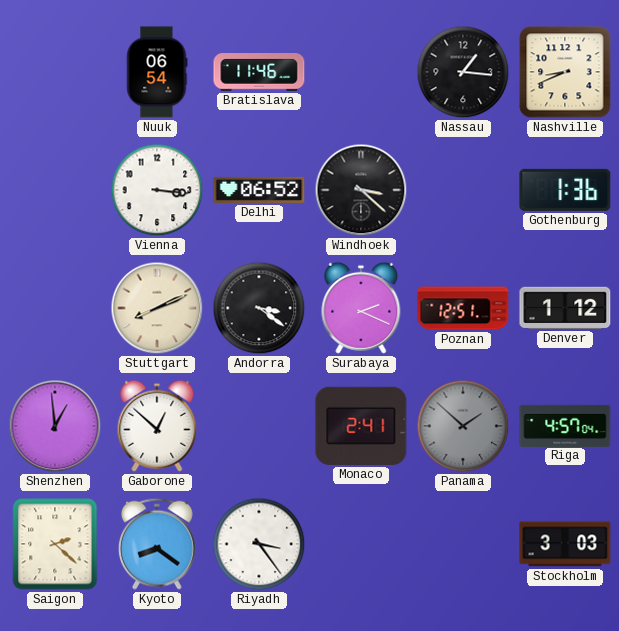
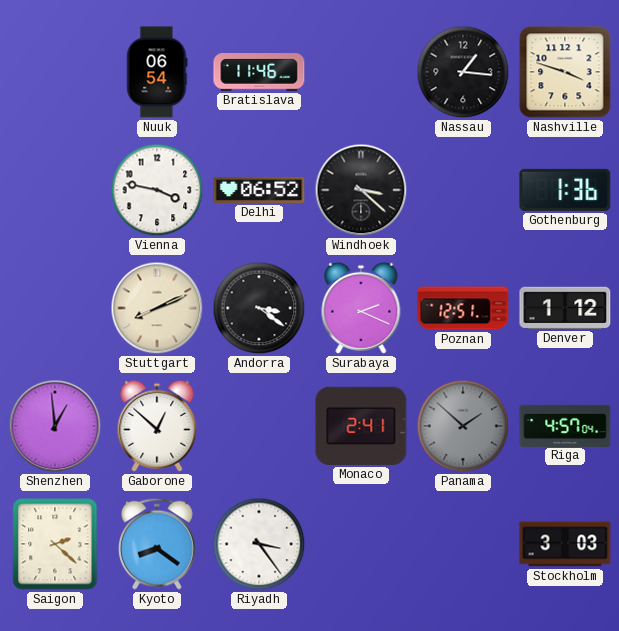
Nashville: 8:41 -> 3:48
Vienna: 3:16 -> 3:47
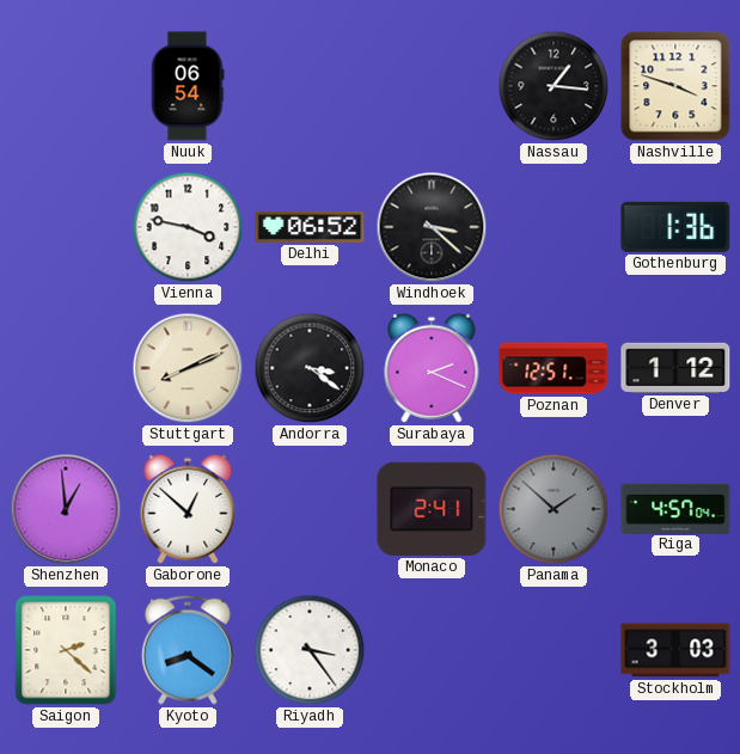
Bratislava: 11:46 -> none
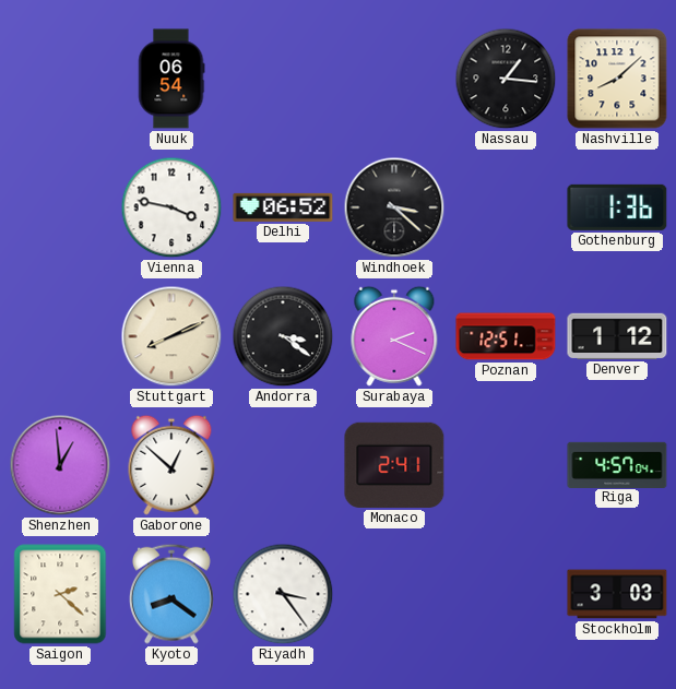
Nashville: 3:48 -> 8:08
Panama: 1:52 -> none
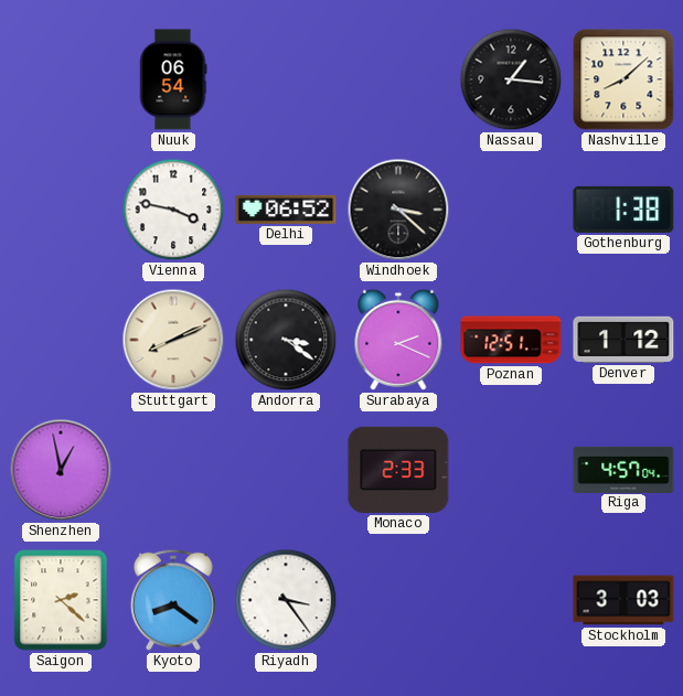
Gothenburg: 1:36 -> 1:38
Shenzhen: 12:59 -> 12:58
Gaborone: 12:52 -> none
Monaco: 2:41 -> 2:33
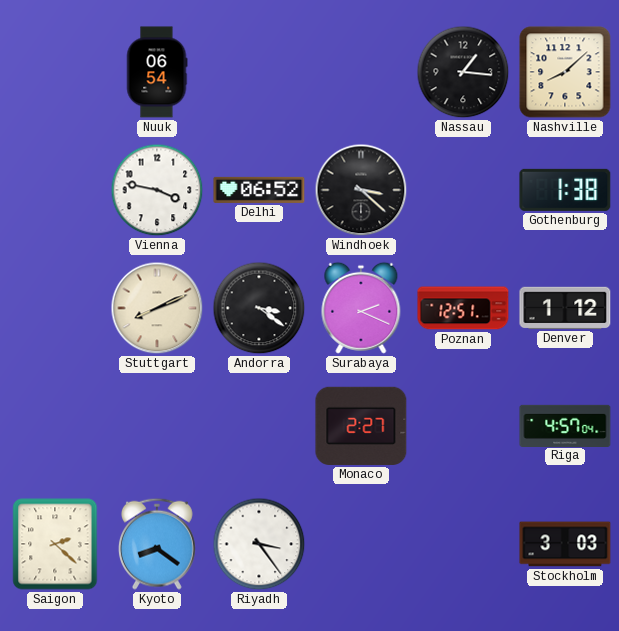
Shenzhen: 12:58 -> none
Monaco: 2:33 -> 2:27
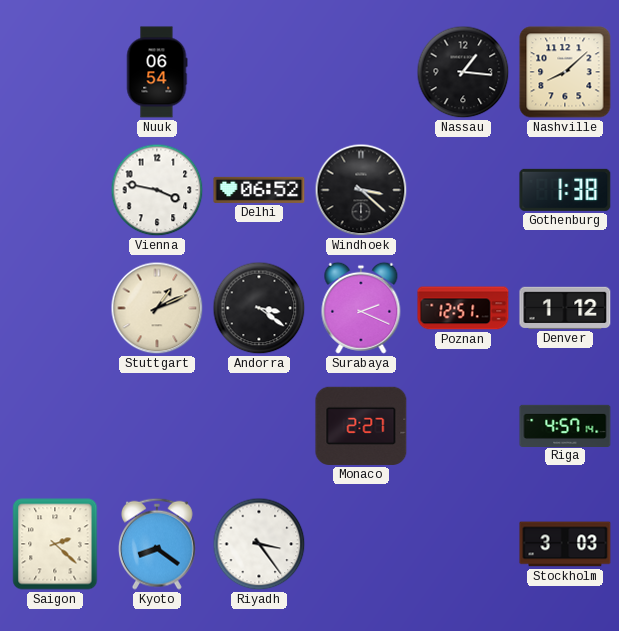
Stuttgart: 8:11 -> 1:11
Riga: 4:57:04 -> 4:57:14
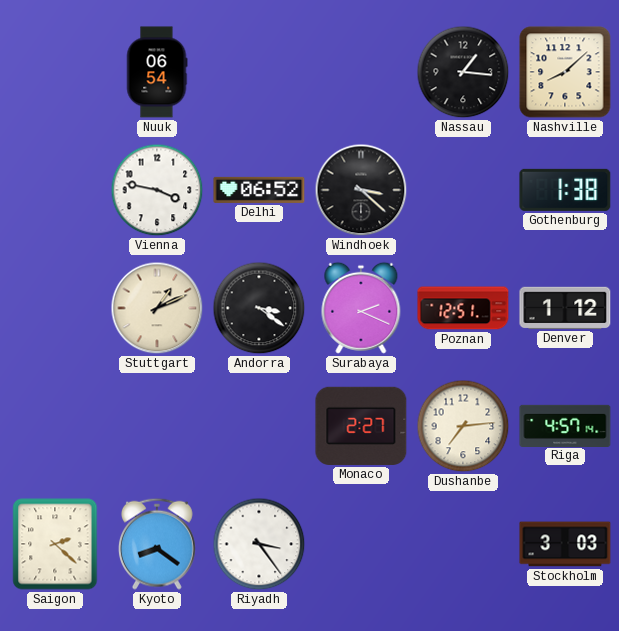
Dushanbe: none -> 7:14
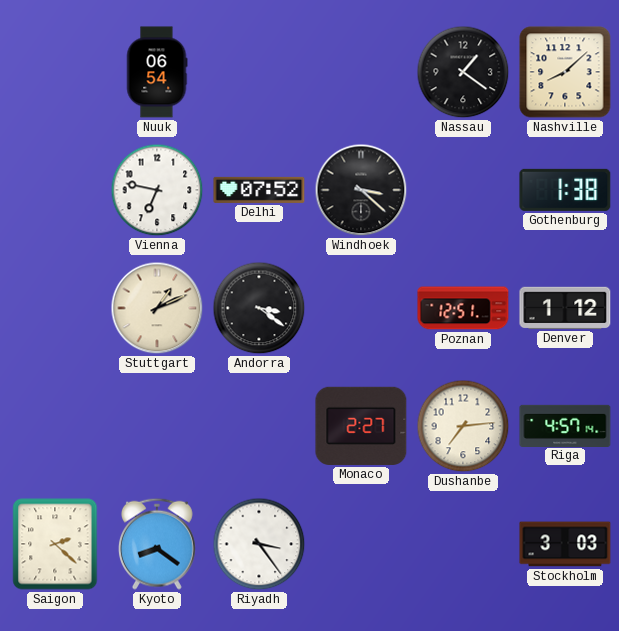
Nassau: 1:16 -> 1:21
Vienna: 3:47 -> 6:47
Delhi: 06:52 -> 07:52
Surabaya: 2:19 -> none
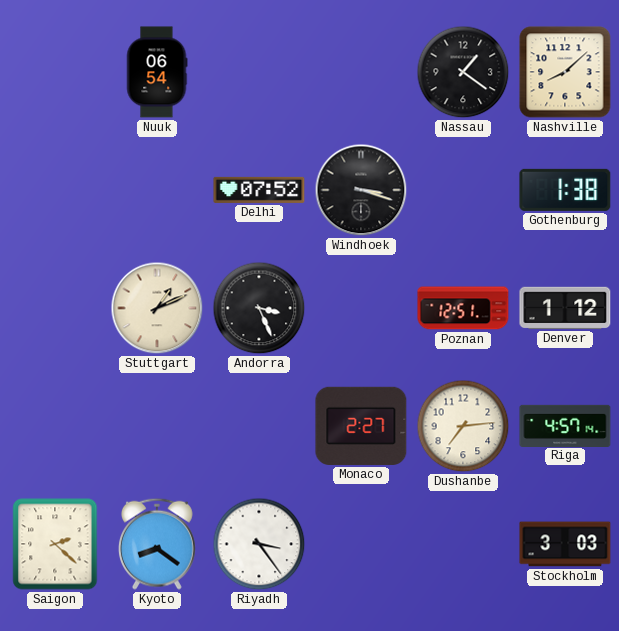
Vienna: 6:47 -> none
Windhoek: 3:22 -> 3:18
Andorra: 3:21 -> 3:26
